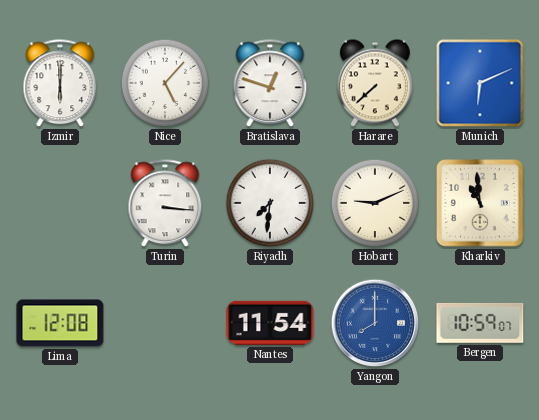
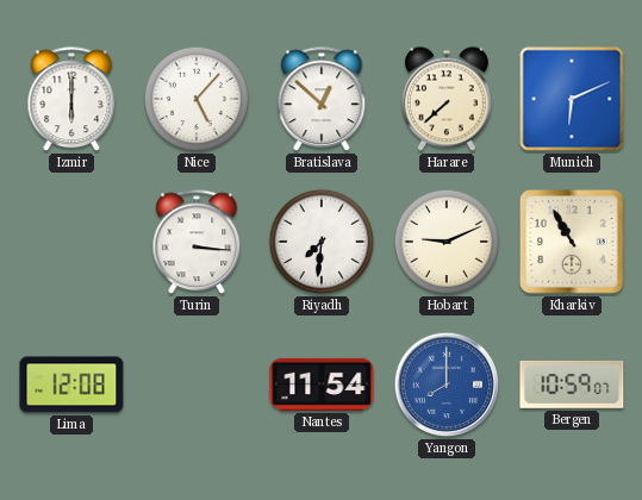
Bratislava: 12:48 -> 12:52
Kharkiv: 10:59 -> 10:55
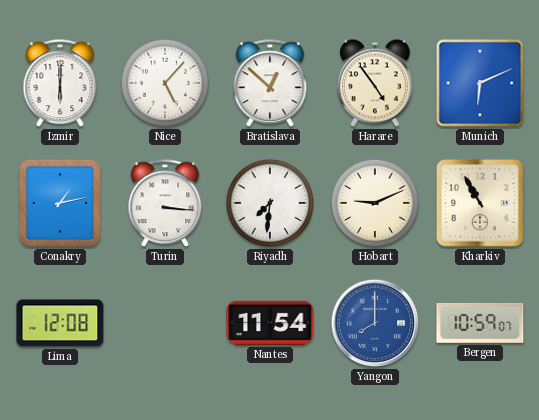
Harare: 7:38 -> 4:54
Conakry: none -> 1:13
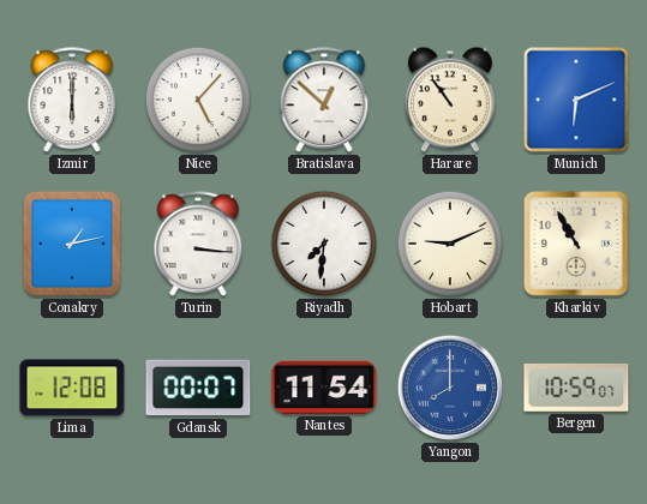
Harare: 4:54 -> 10:54
Gdansk: none -> 00:07
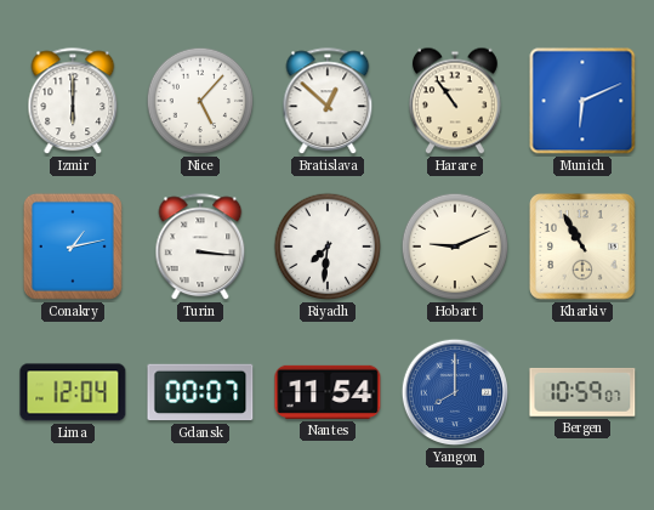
Lima: 12:08 -> 12:04
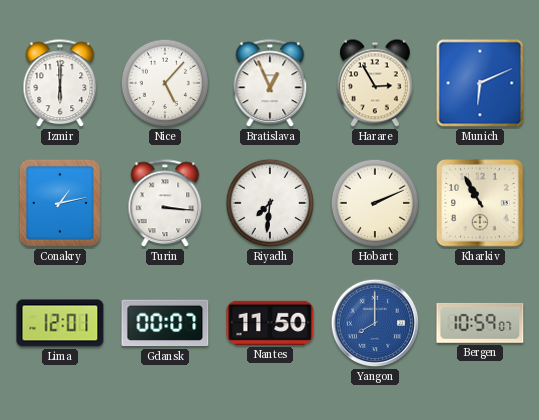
Bratislava: 12:52 -> 12:56
Harare: 10:54 -> 2:55
Hobart: 9:11 -> 2:11
Lima: 12:04 -> 12:01
Nantes: 11:54 -> 11:50
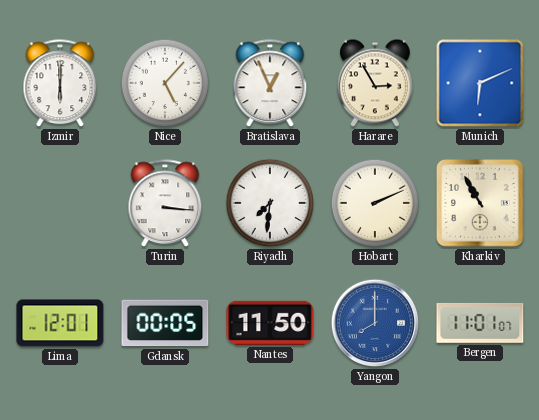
Conakry: 1:13 -> none
Gdansk: 00:07 -> 00:05
Bergen: 10:59 -> 11:01
